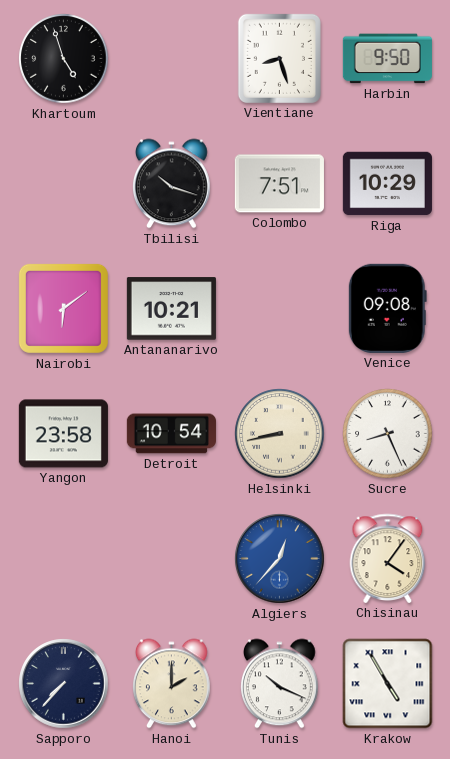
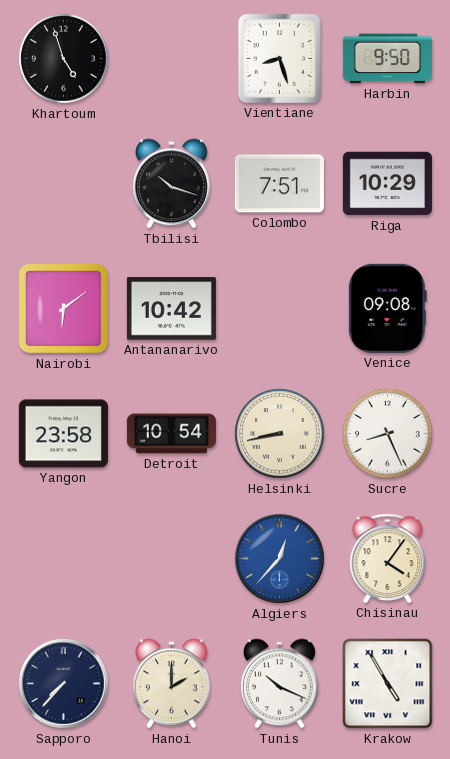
Antananarivo: 10:21 -> 10:42
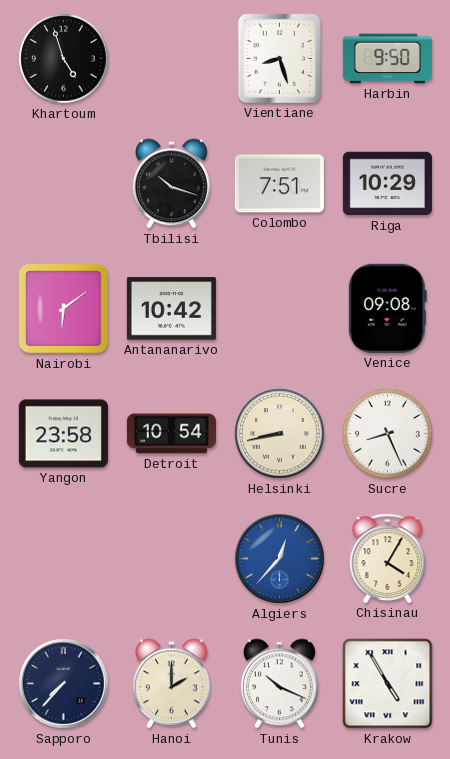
Chisinau: 4:06 -> 4:05
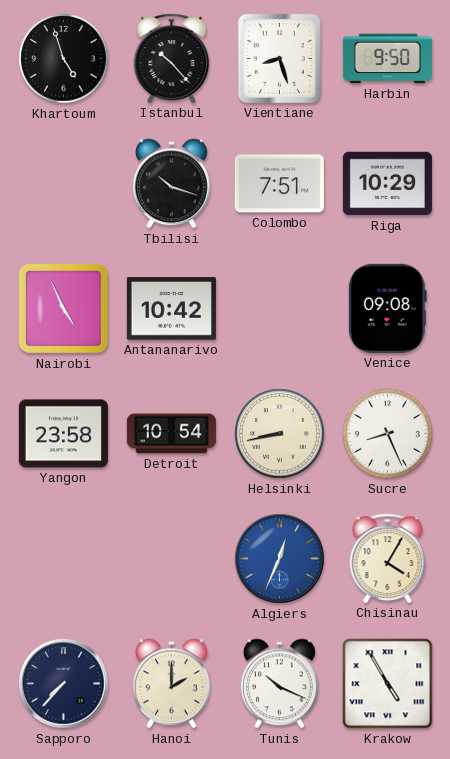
Istanbul: none -> 10:23
Nairobi: 6:09 -> 4:56
Algiers: 12:37 -> 12:34
